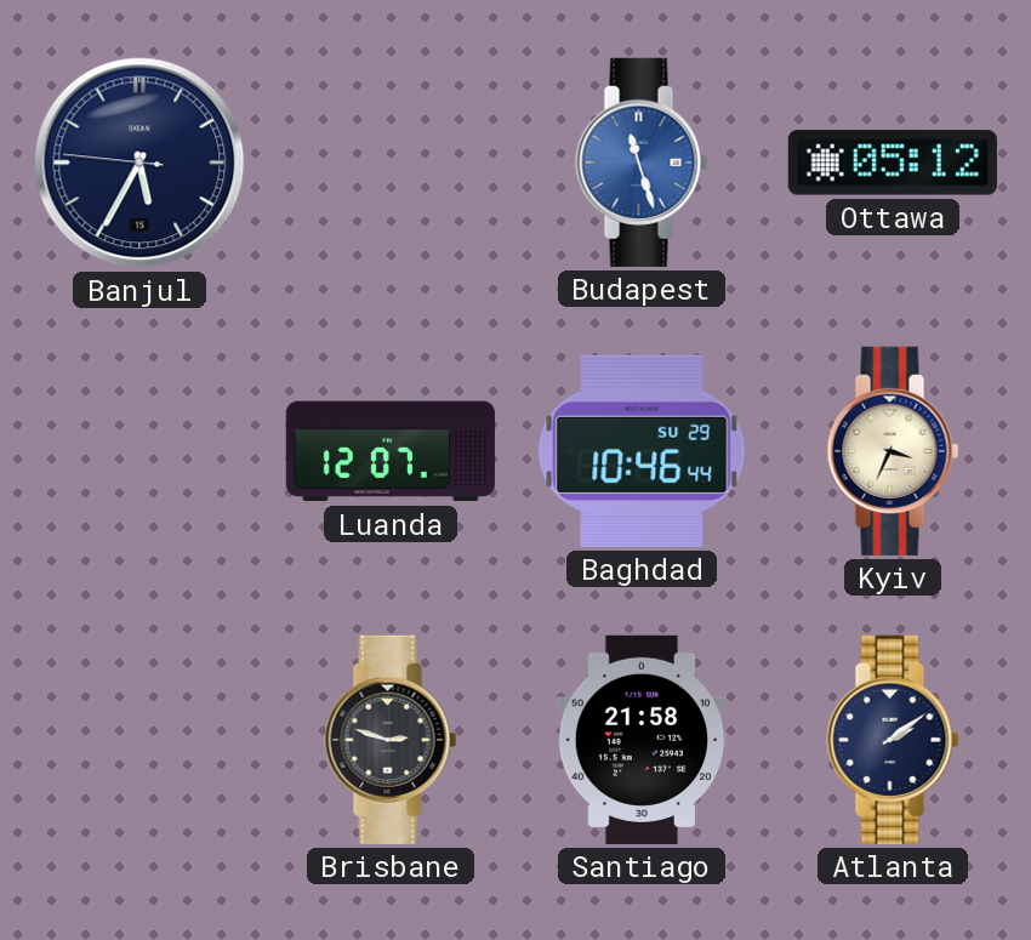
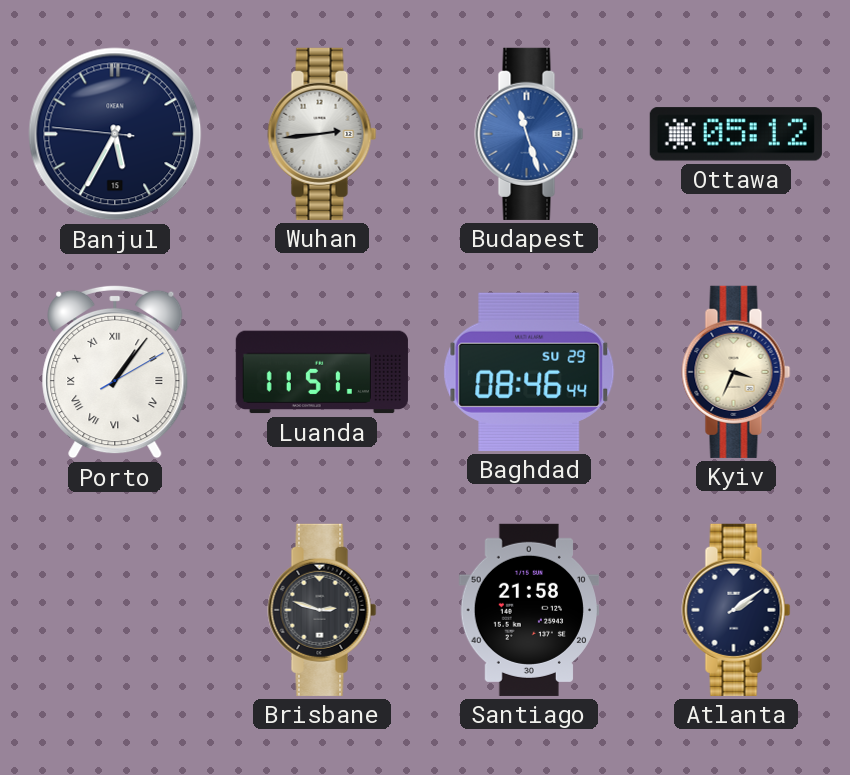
Wuhan: none -> 2:44
Porto: none -> 1:06
Luanda: 12:07 -> 11:51
Baghdad: 10:46 -> 08:46
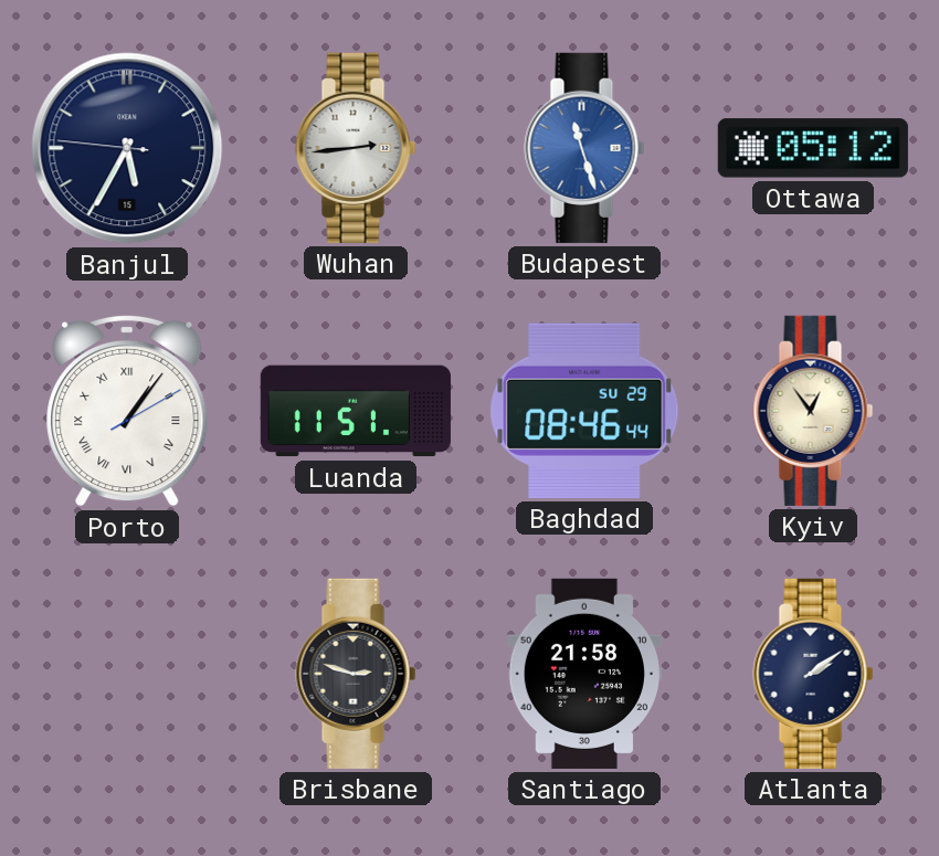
Kyiv: 3:34 -> 12:54
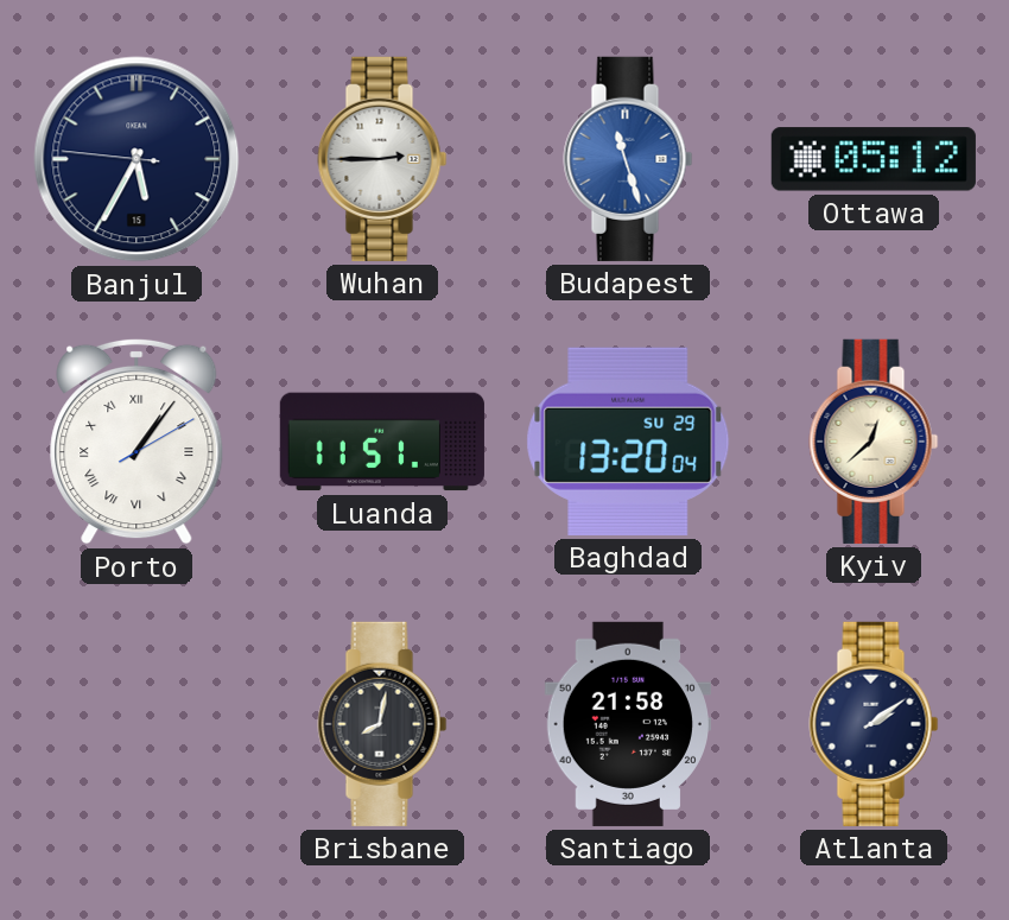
Wuhan: 2:44 -> 2:45
Baghdad: 08:46 -> 13:20
Kyiv: 12:54 -> 12:38
Brisbane: 2:48 -> 8:02
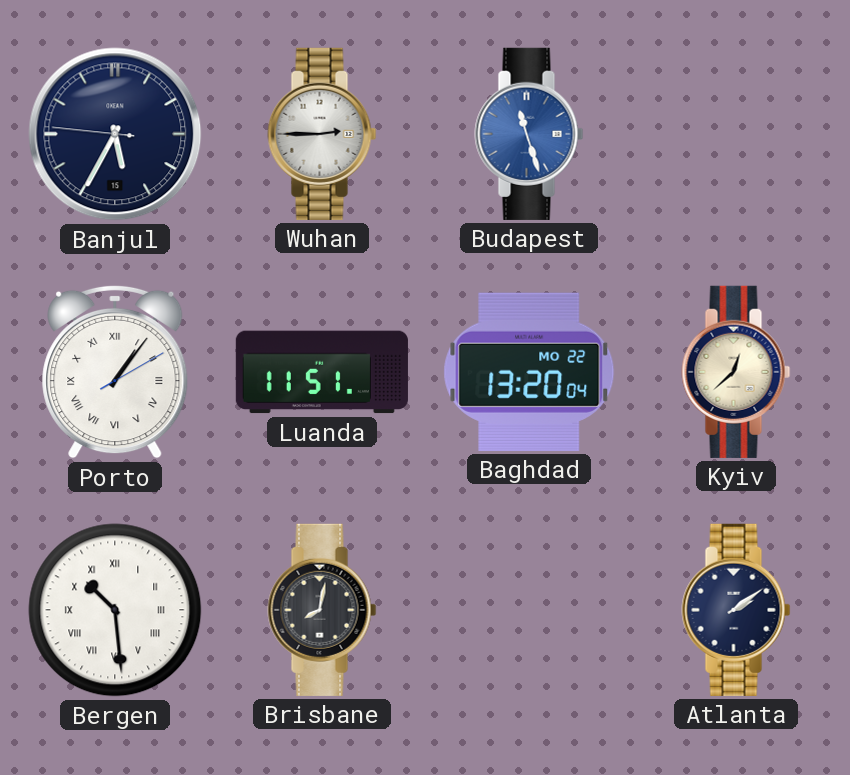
Ottawa: 05:12 -> none
Baghdad date: SU 29 -> MO 22
Bergen: none -> 10:29
Santiago: 21:58 -> none
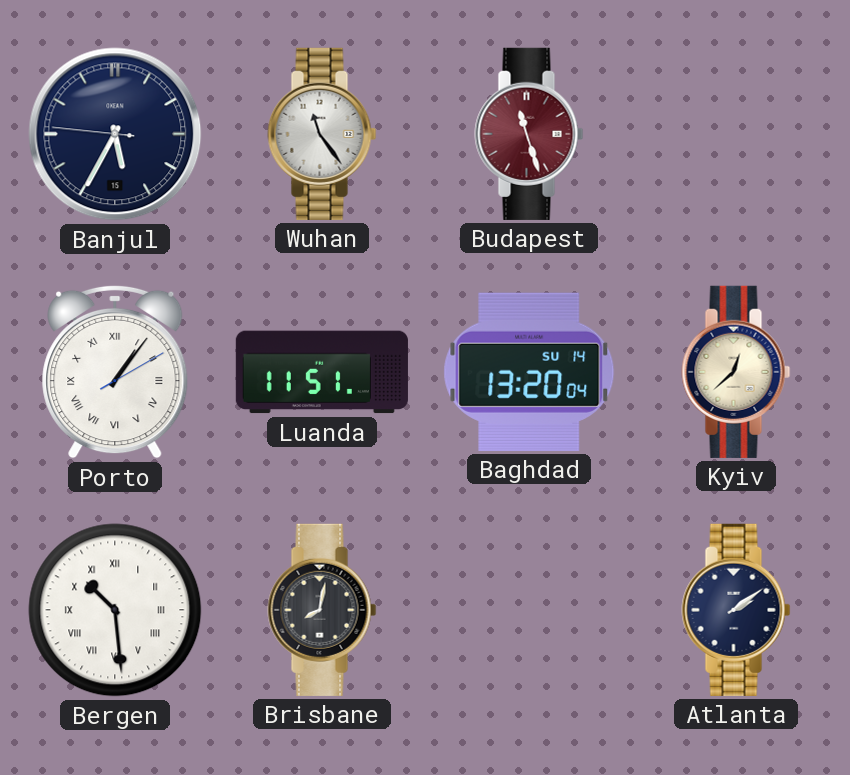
Wuhan: 2:45 -> 11:24
Budapest dial: blue -> burgundy
Baghdad date: MO 22 -> SU 14
